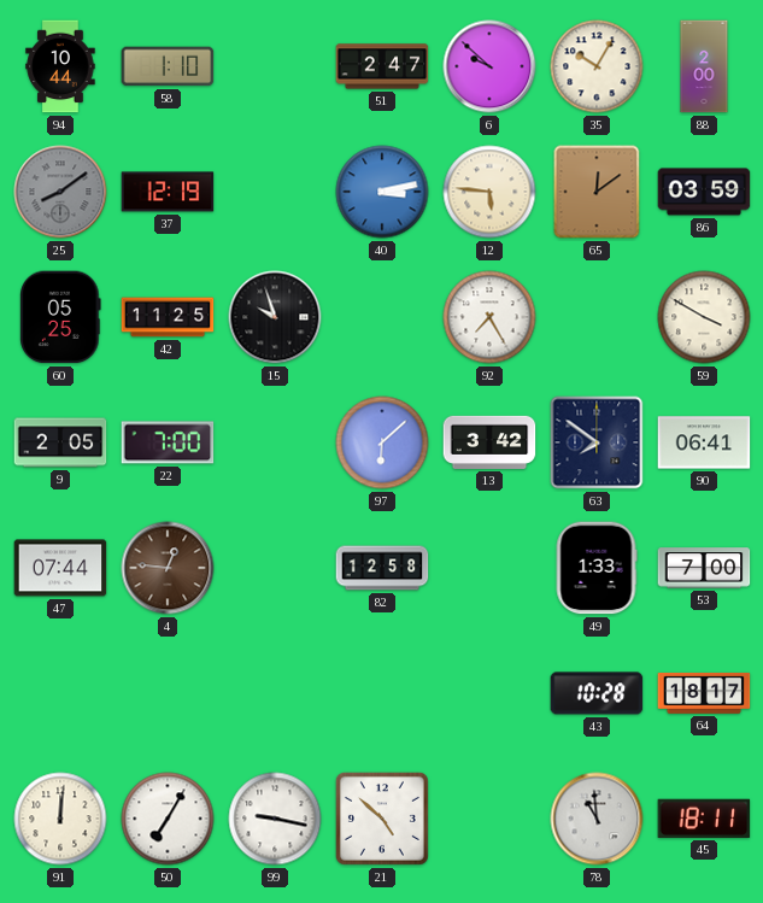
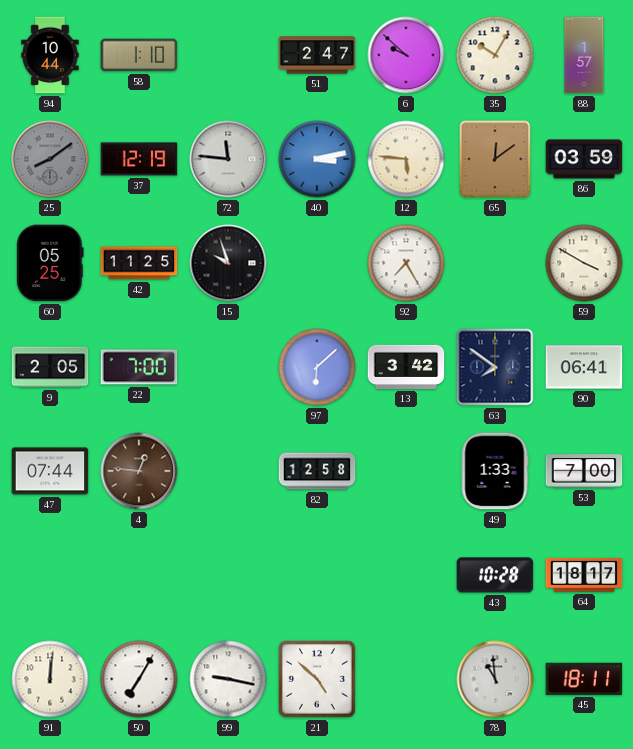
88: 2:00 -> 1:57
72: none -> 11:46
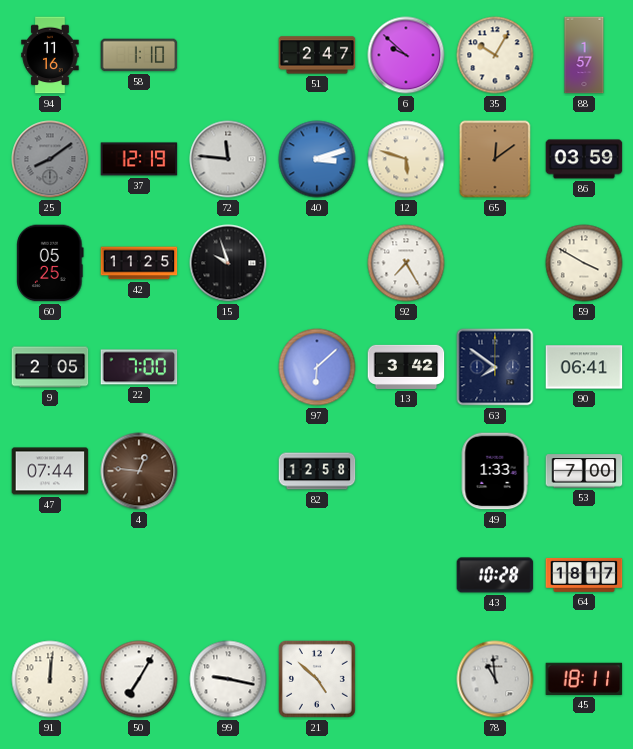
94: 10:44 -> 11:16
40: 3:13 -> 3:12
12: 5:46 -> 5:48
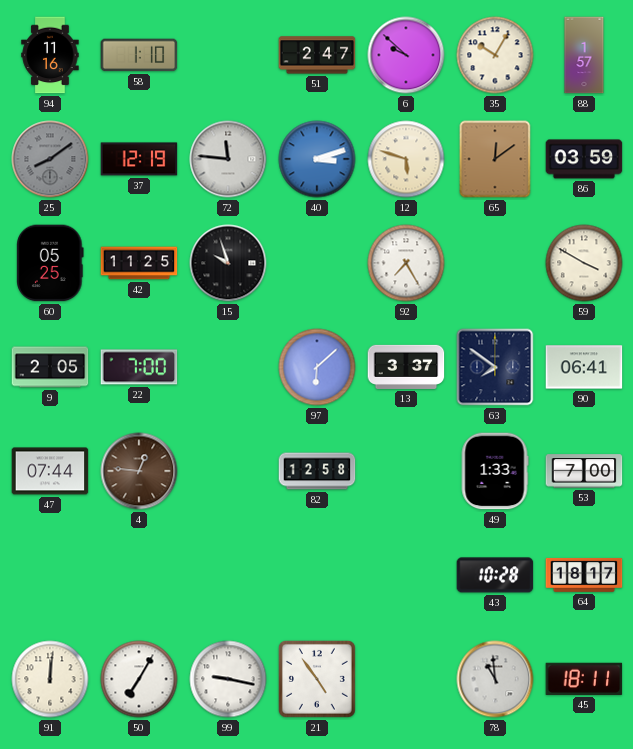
13: 3:42 -> 3:37
21: 4:52 -> 4:54
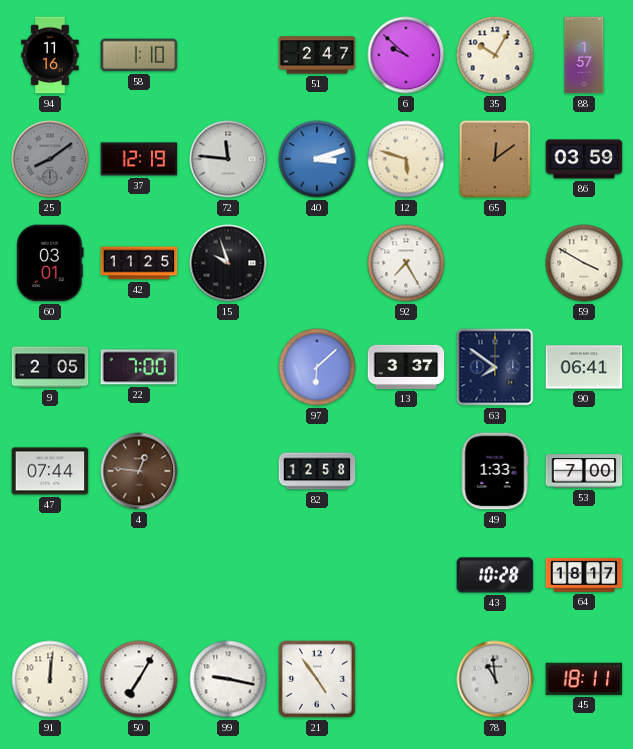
60: 05:25 -> 03:01
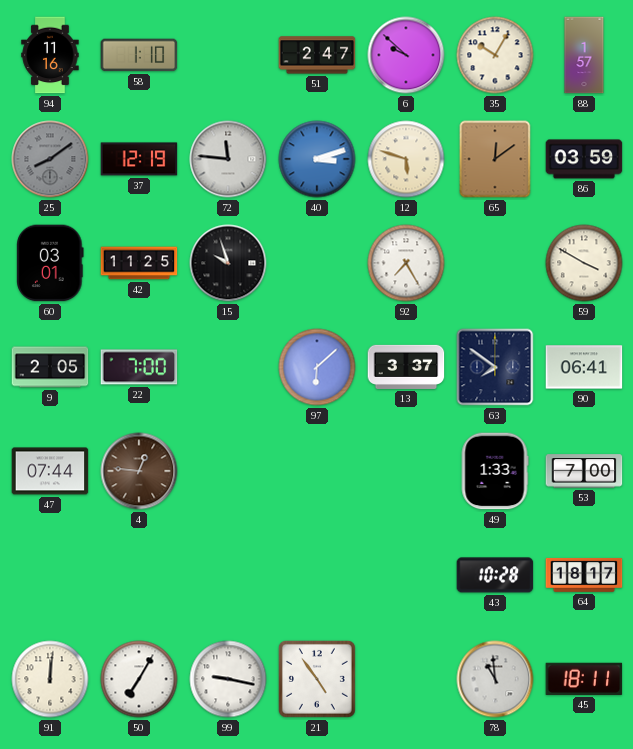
82: 12:58 -> none
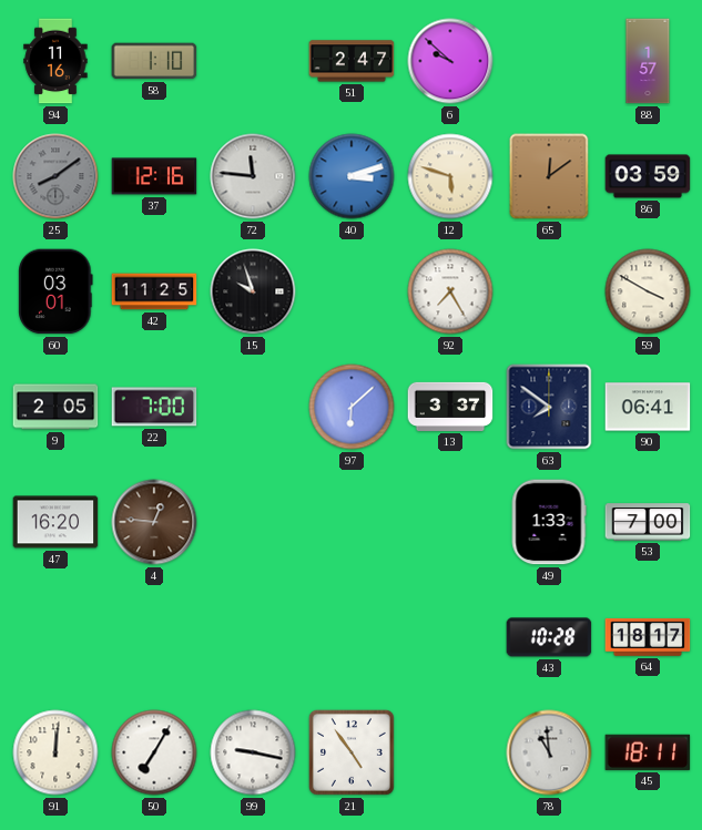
35: 10:05 -> none
37: 12:19 -> 12:16
47: 07:44 -> 16:20
